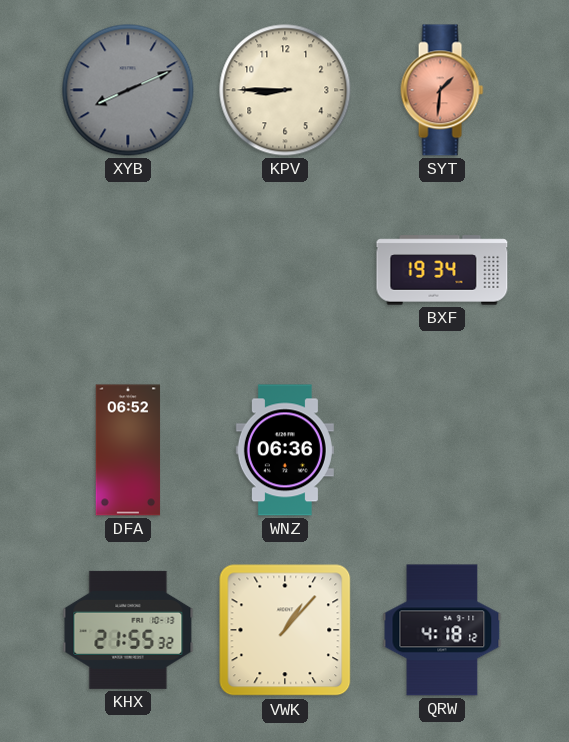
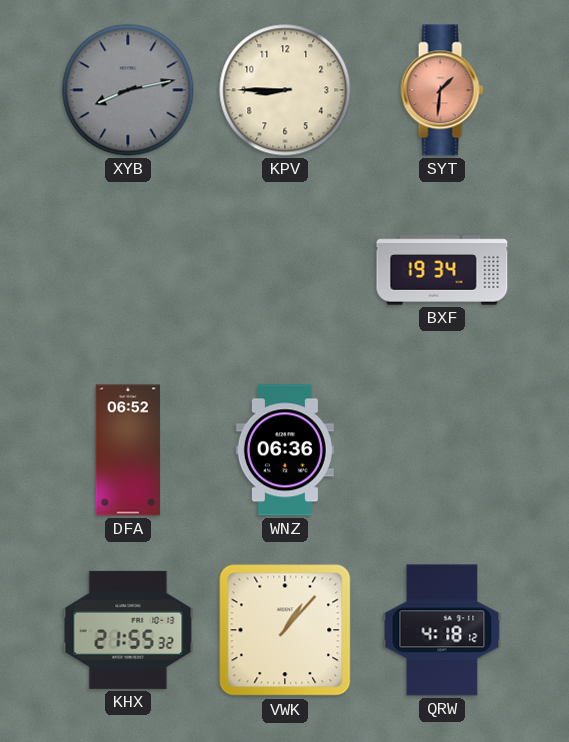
XYB: 8:11 -> 8:13
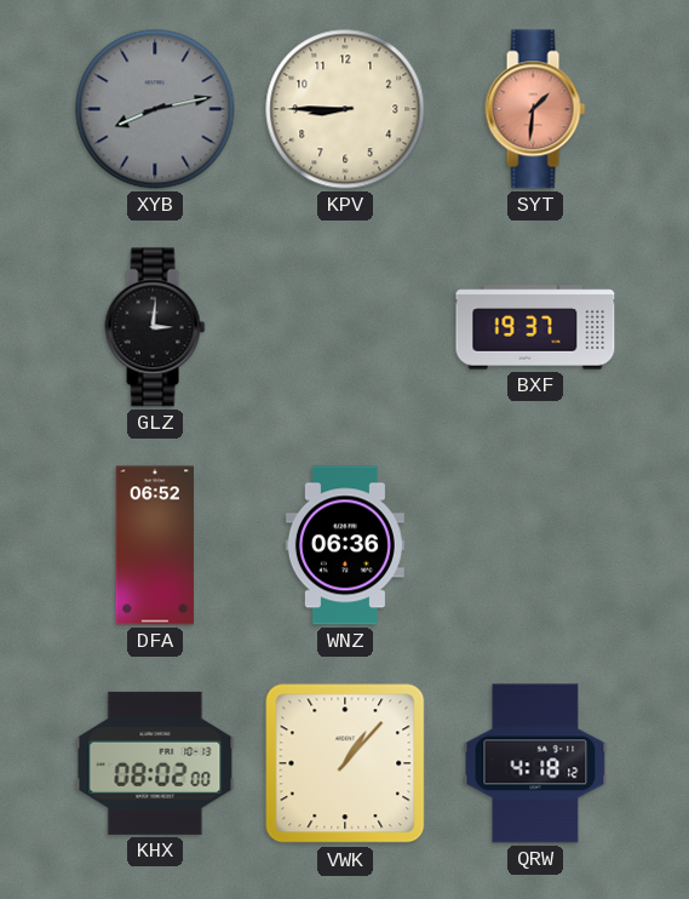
GLZ: none -> 3:01
BXF: 19:34 -> 19:37
KHX: 21:55 -> 08:02
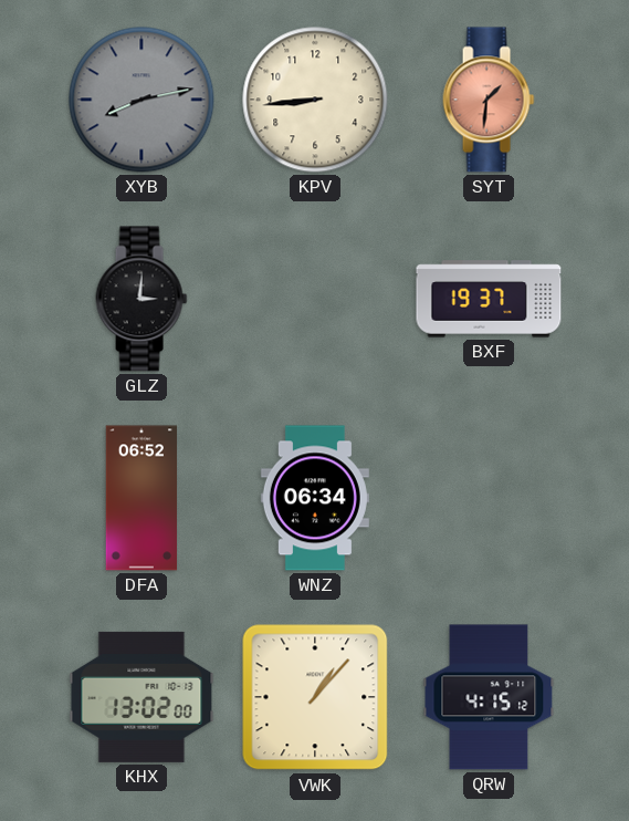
KPV: 8:45 -> 8:44
WNZ: 06:36 -> 06:34
KHX: 08:02 -> 13:02
QRW: 4:18 -> 4:15
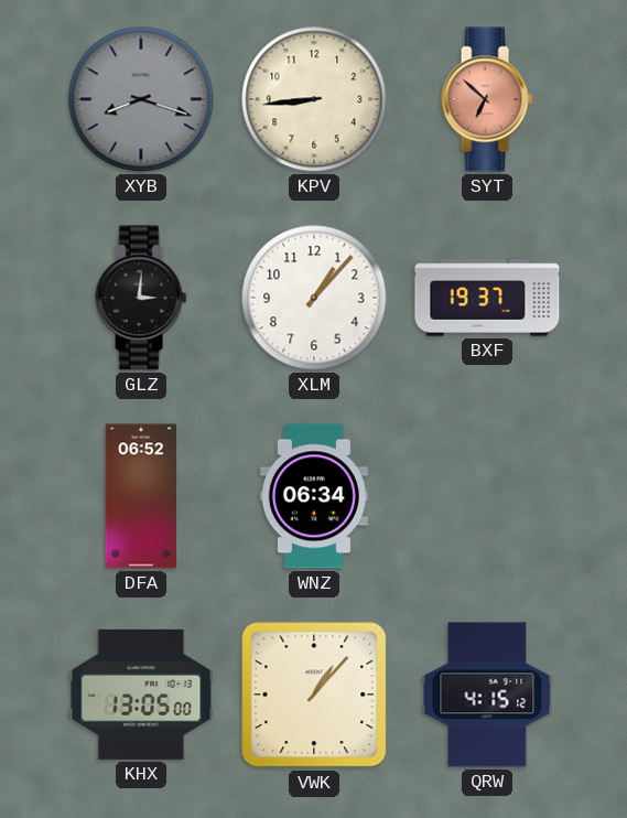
XYB: 8:13 -> 8:18
SYT: 1:31 -> 6:52
XLM: none -> 1:07
KHX: 13:02 -> 13:05
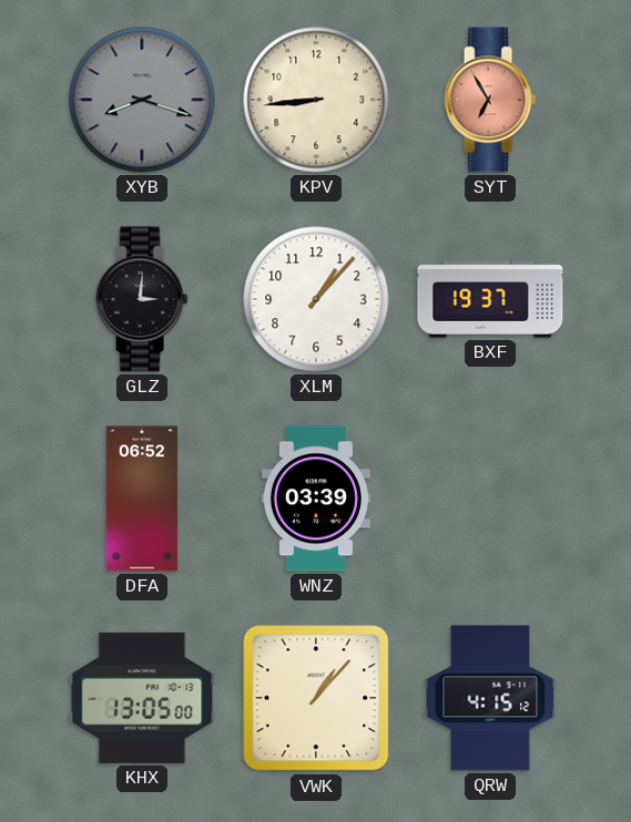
SYT: 6:52 -> 6:55
WNZ: 06:34 -> 03:39
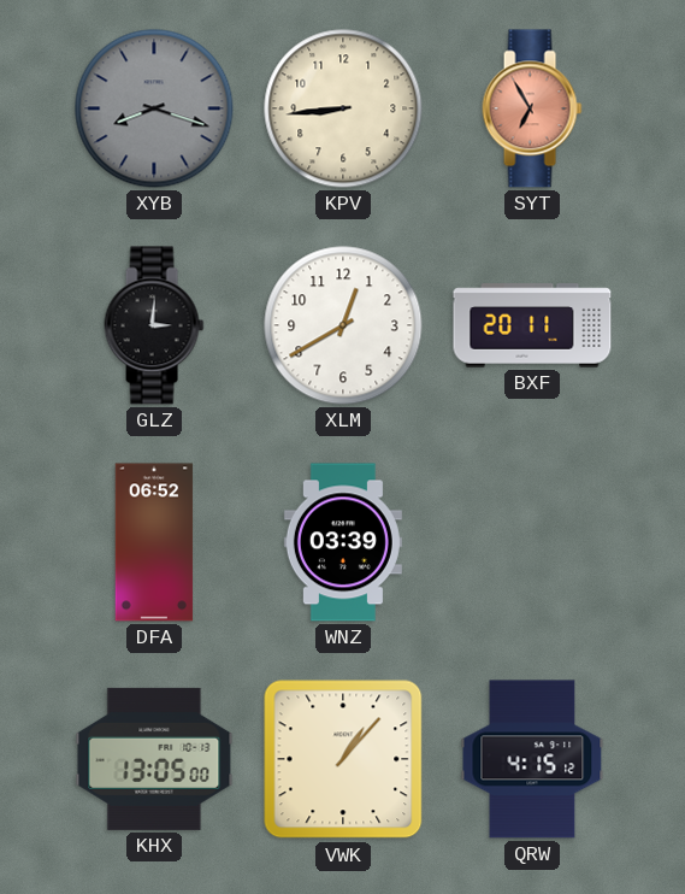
XLM: 1:07 -> 12:40
BXF: 19:37 -> 20:11
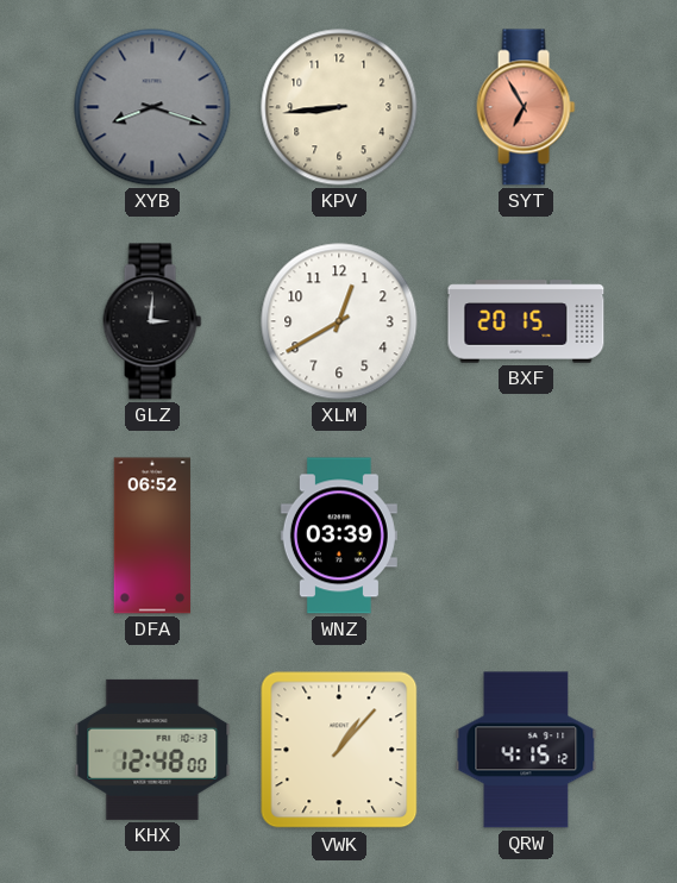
BXF: 20:11 -> 20:15
KHX: 13:05 -> 12:48
